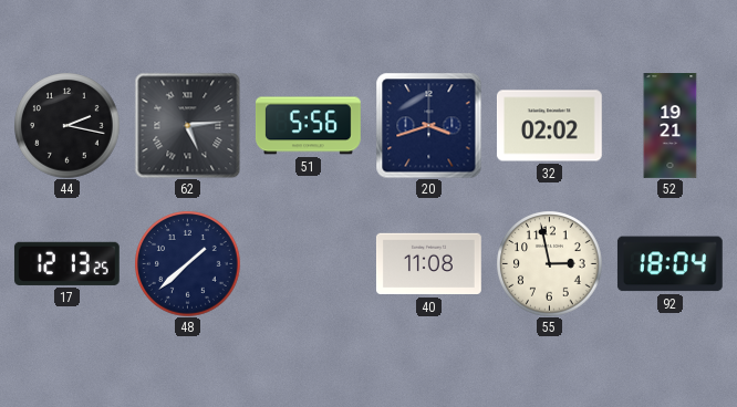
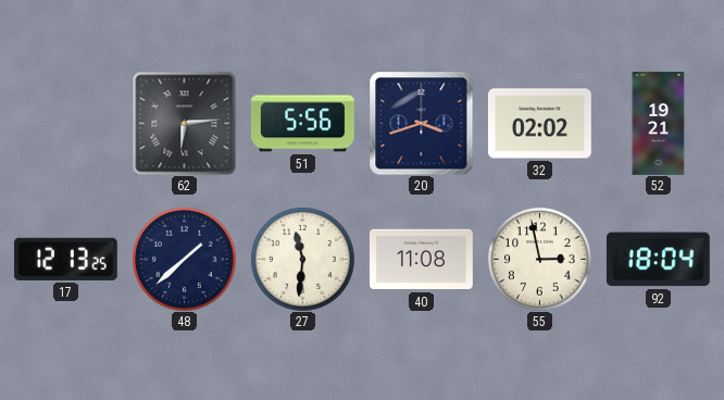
44: 2:17 -> none
62: 5:14 -> 6:14
27: none -> 11:31
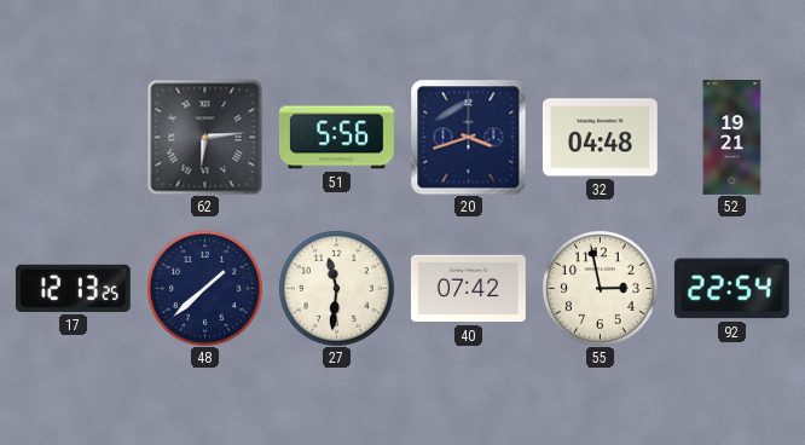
32: 02:02 -> 04:48
40: 11:08 -> 07:42
92: 18:04 -> 22:54
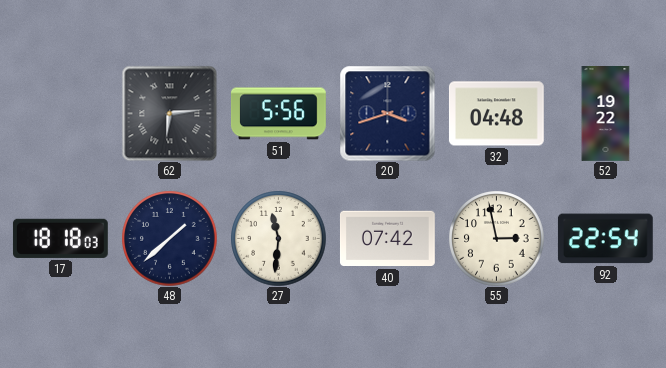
52: 19:21 -> 19:22
17: 12:13 -> 18:18
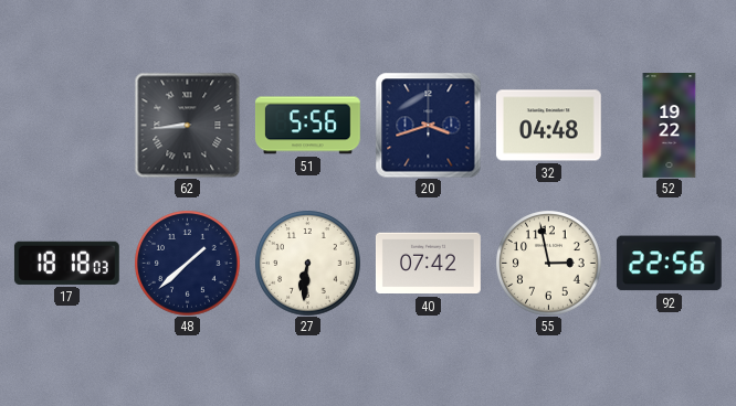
62: 6:14 -> 8:44
27: 11:31 -> 6:31
92: 22:54 -> 22:56
